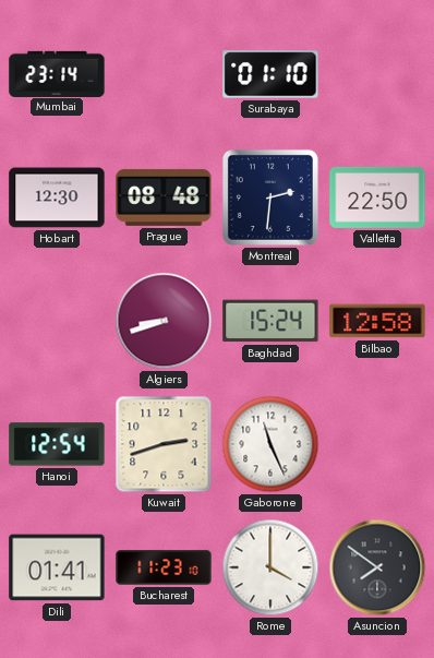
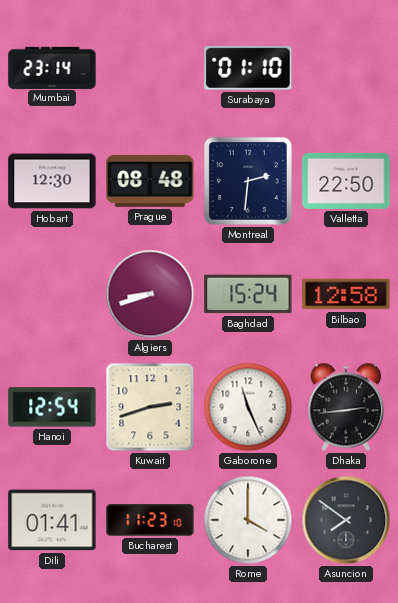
Dhaka: none -> 2:44
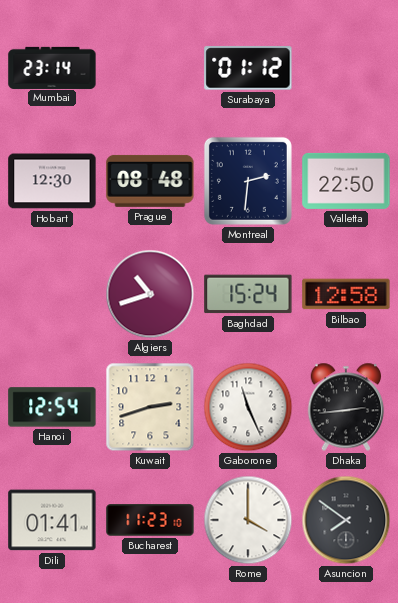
Surabaya: 01:10 -> 01:12
Algiers: 8:42 -> 10:42
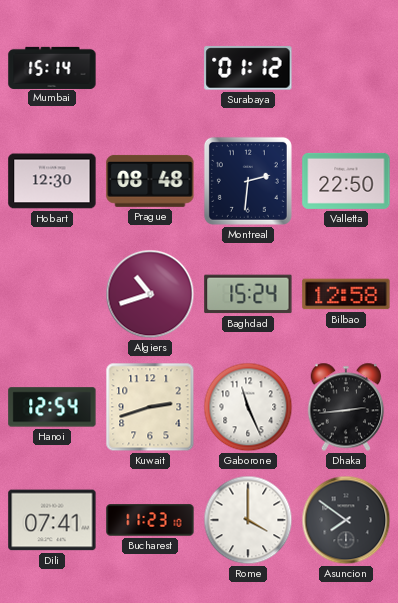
Mumbai: 23:14 -> 15:14
Dili: 01:41 -> 07:41
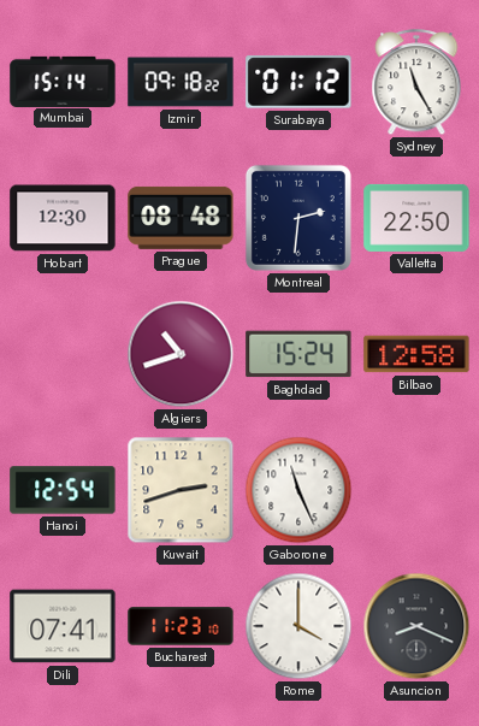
Izmir: none -> 09:18
Sydney: none -> 11:25
Dhaka: 2:44 -> none
Asuncion: 7:51 -> 8:19
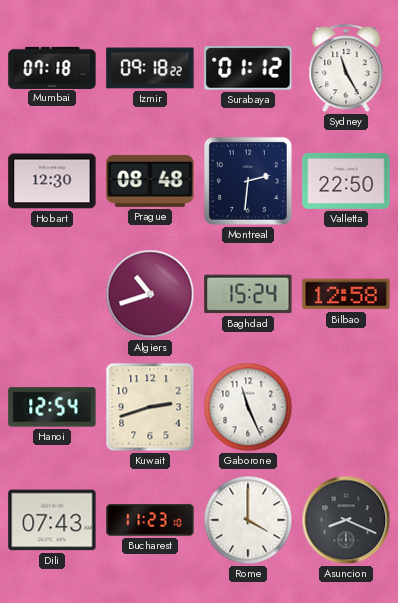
Mumbai: 15:14 -> 07:18
Dili: 07:41 -> 07:43
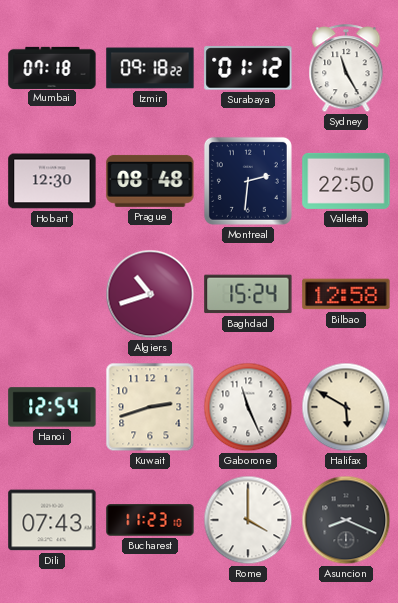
Halifax: none -> 5:50
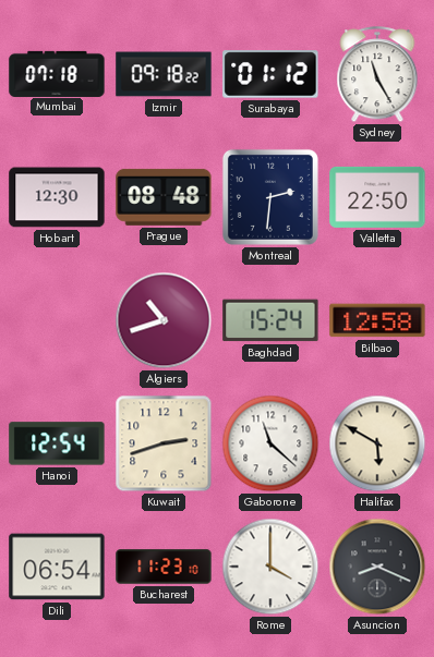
Gaborone: 11:26 -> 11:22
Dili: 07:43 -> 06:54
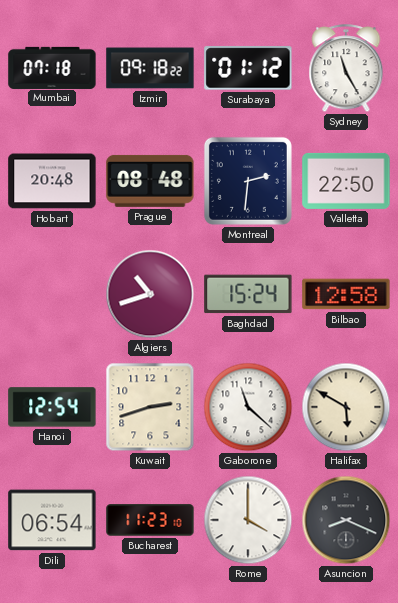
Hobart: 12:30 -> 20:48
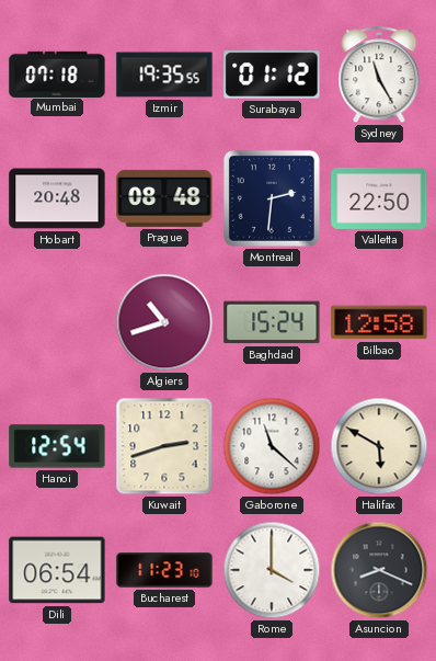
Izmir: 09:18 -> 19:35
